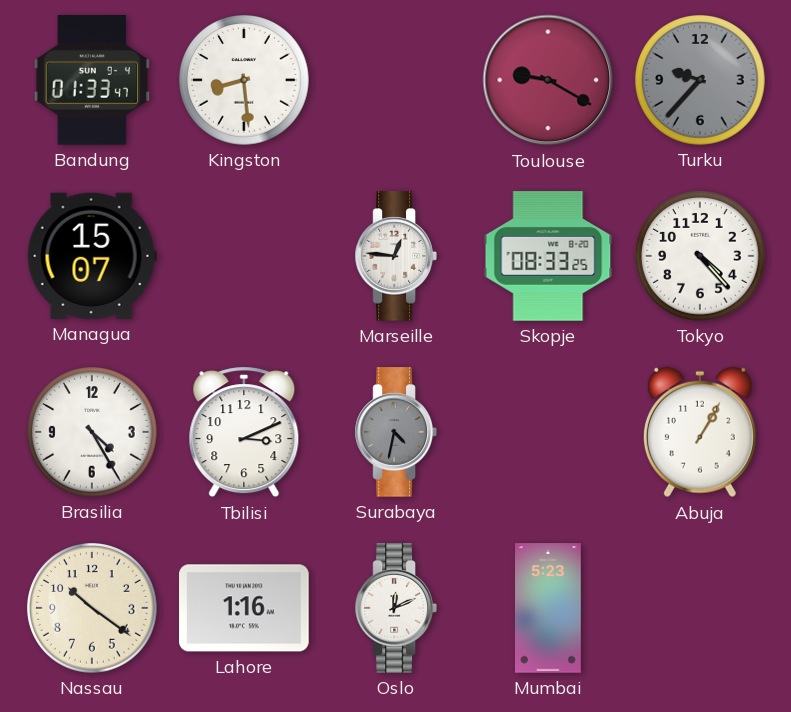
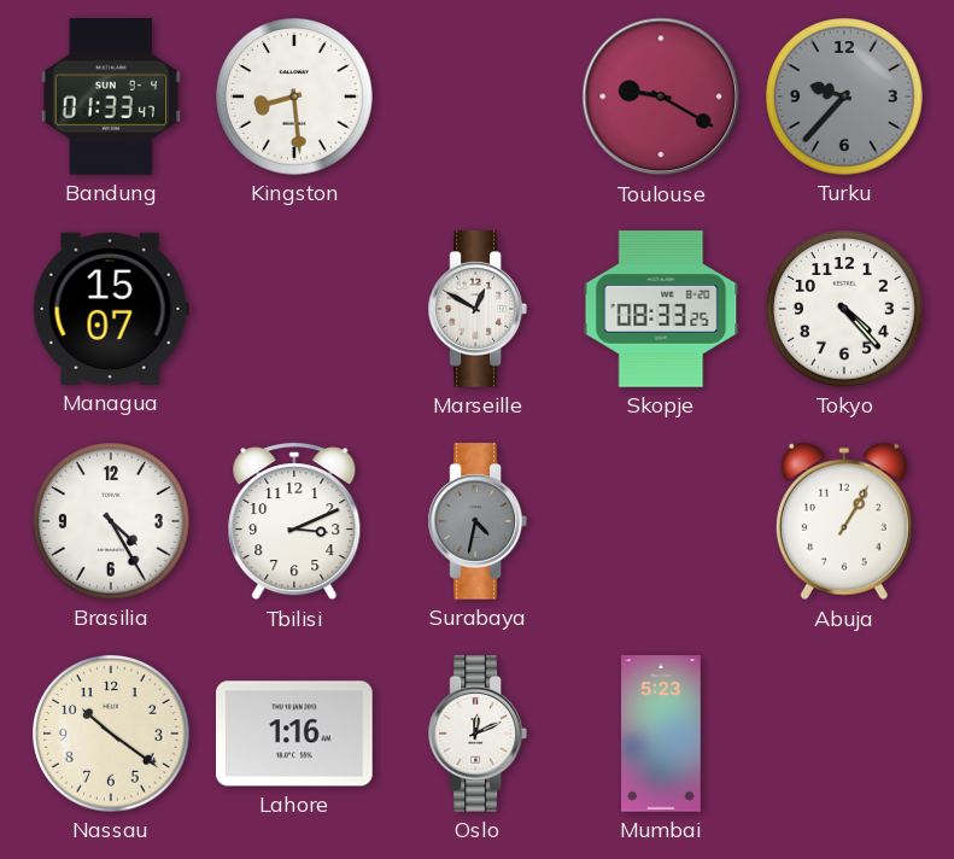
Marseille: 12:46 -> 12:50
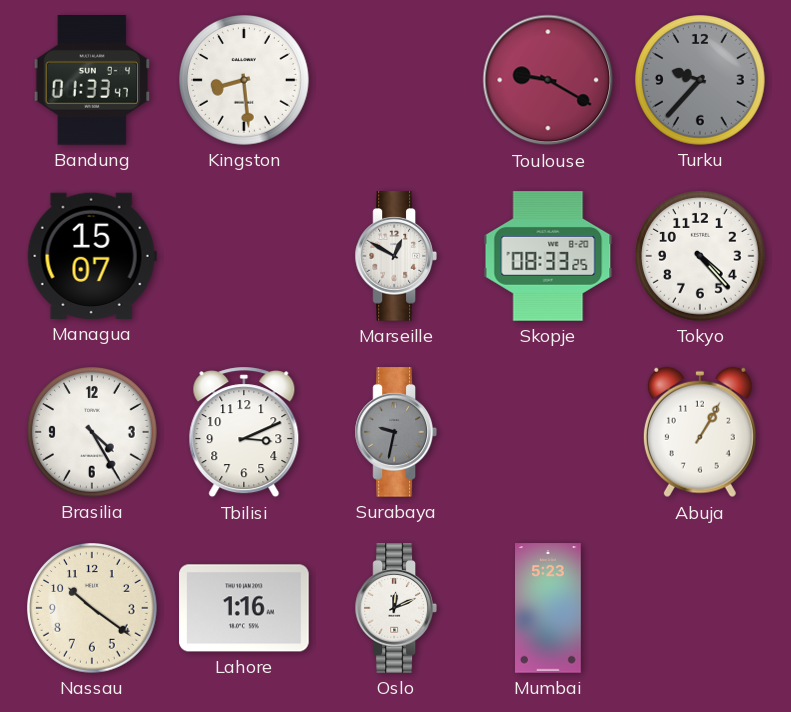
Surabaya: 4:32 -> 9:32
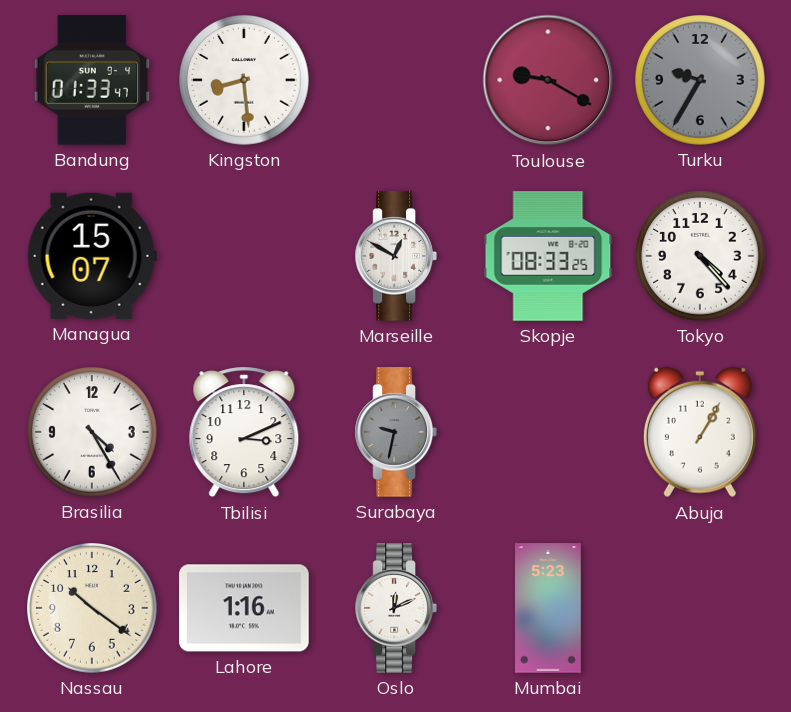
Turku: 9:37 -> 9:35
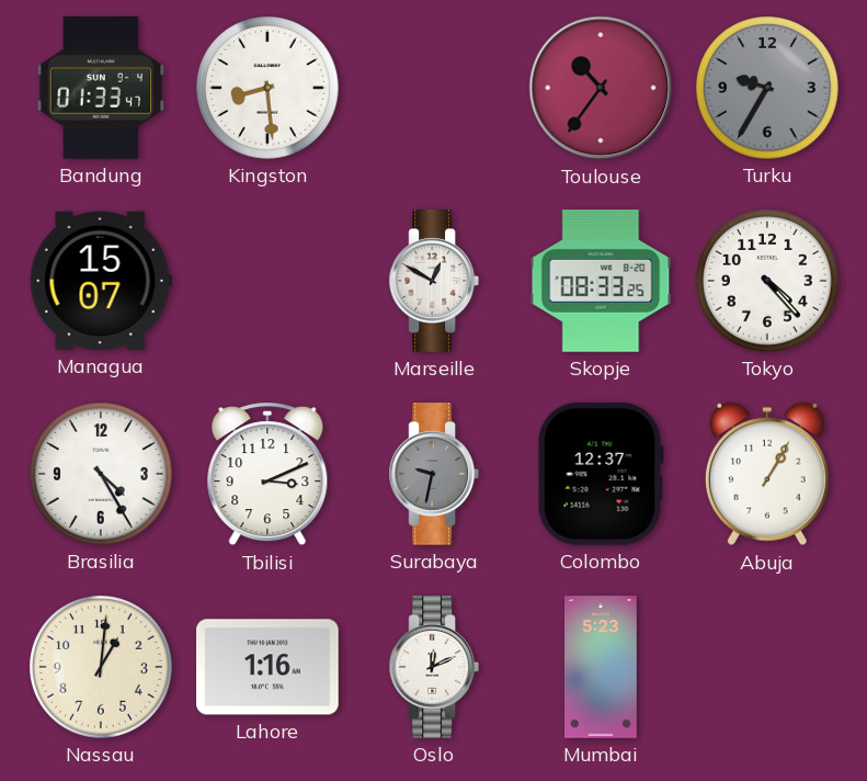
Toulouse: 9:20 -> 10:36
Colombo: none -> 12:37
Nassau: 10:21 -> 1:01
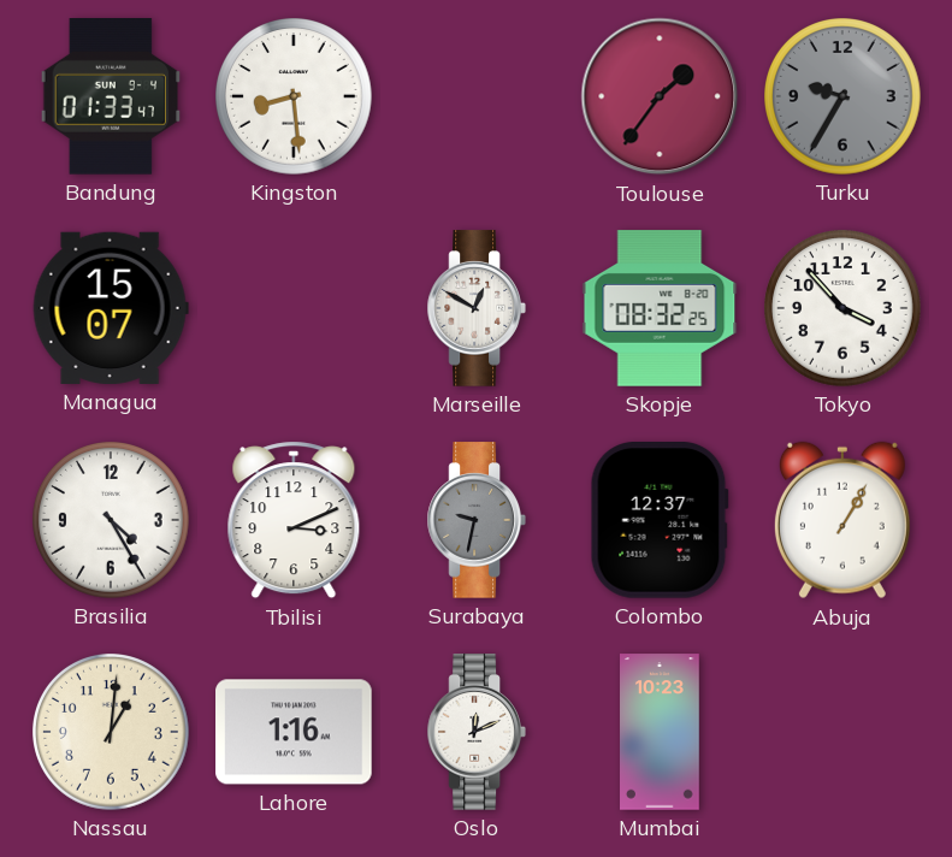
Toulouse: 10:36 -> 1:36
Skopje: 08:33 -> 08:32
Tokyo: 4:23 -> 3:53
Mumbai: 5:23 -> 10:23
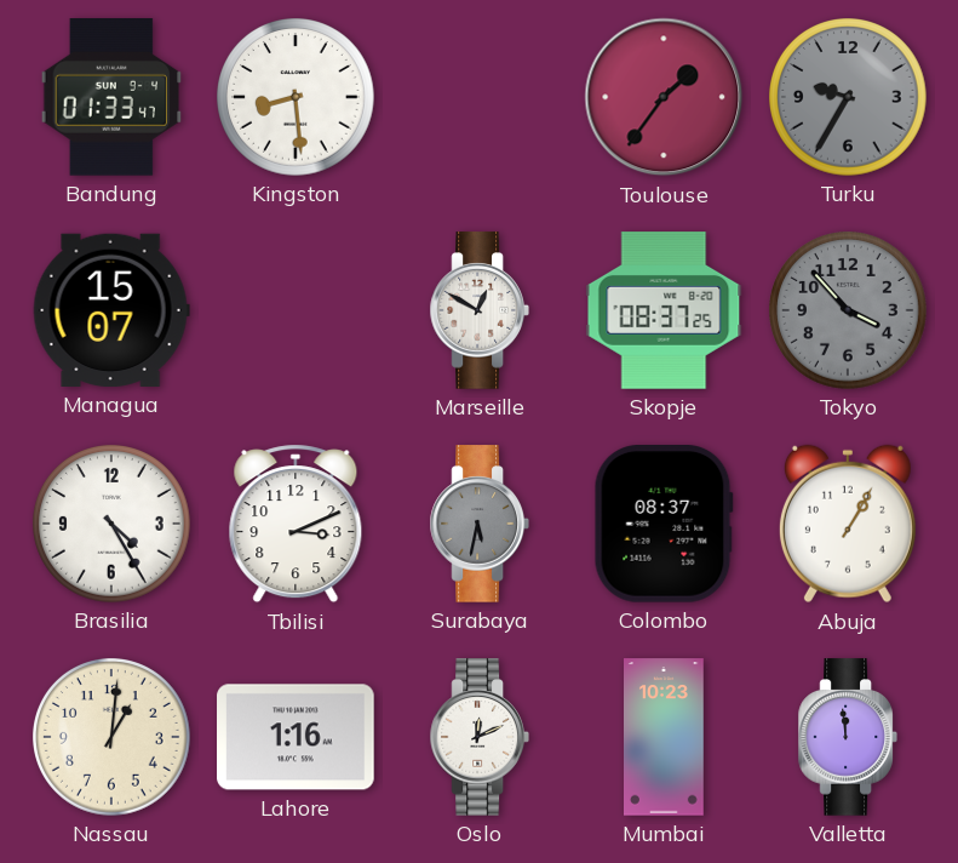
Skopje: 08:32 -> 08:37
Tokyo dial: white -> grey
Surabaya: 9:32 -> 5:32
Colombo: 12:37 -> 08:37
Valletta: none -> 11:59
